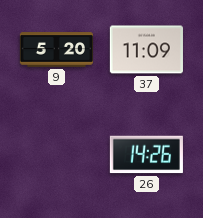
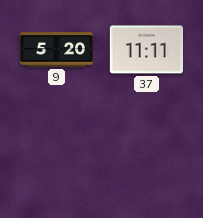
37: 11:09 -> 11:11
26: 14:26 -> none
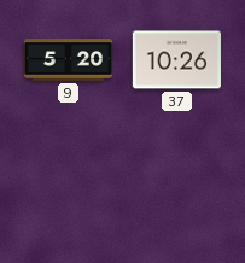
37: 11:11 -> 10:26
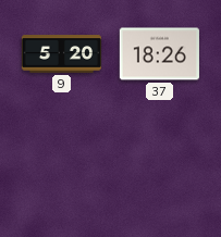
37: 10:26 -> 18:26
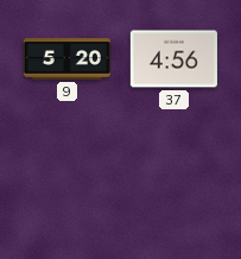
37: 18:26 -> 4:56
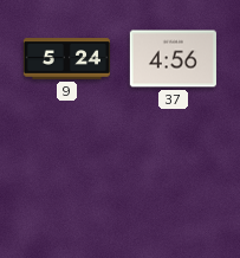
9: 5:20 -> 5:24
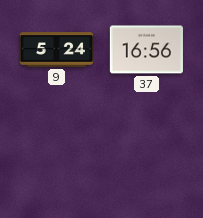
37: 4:56 -> 16:56
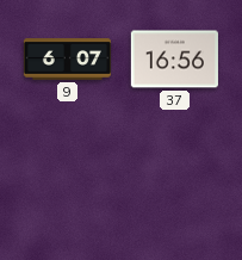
9: 5:24 -> 6:07
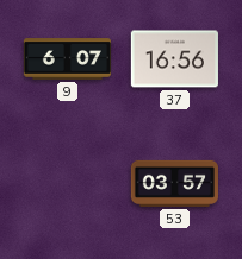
53: none -> 03:57
